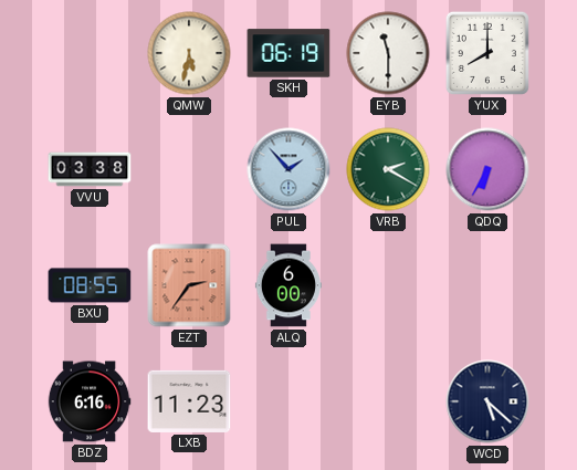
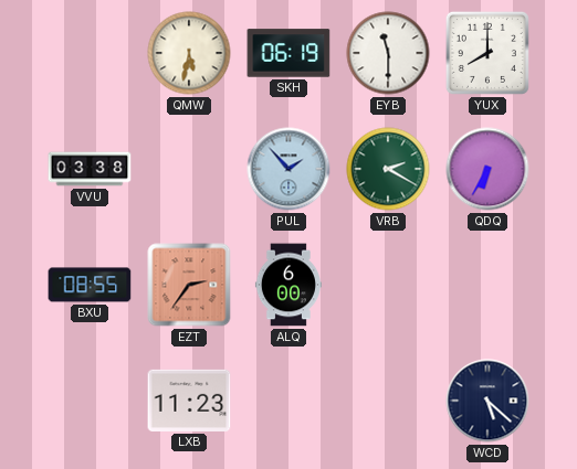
BDZ: 6:16 -> none
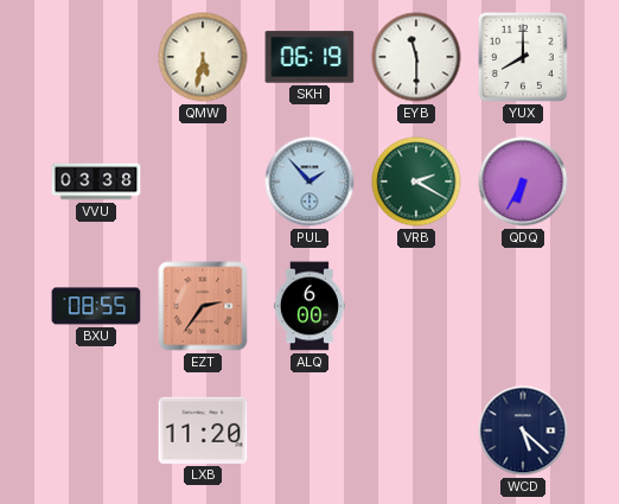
LXB: 11:23 -> 11:20
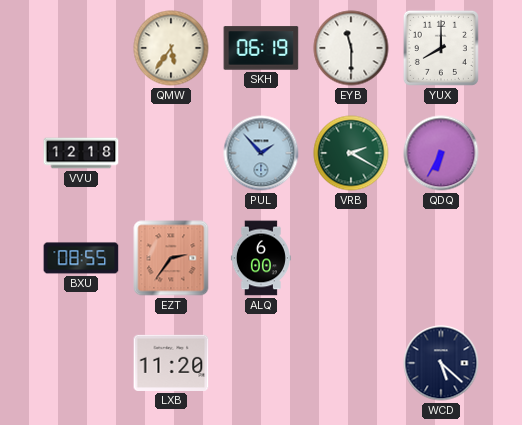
QMW: 5:32 -> 5:36
VVU: 03:38 -> 12:18
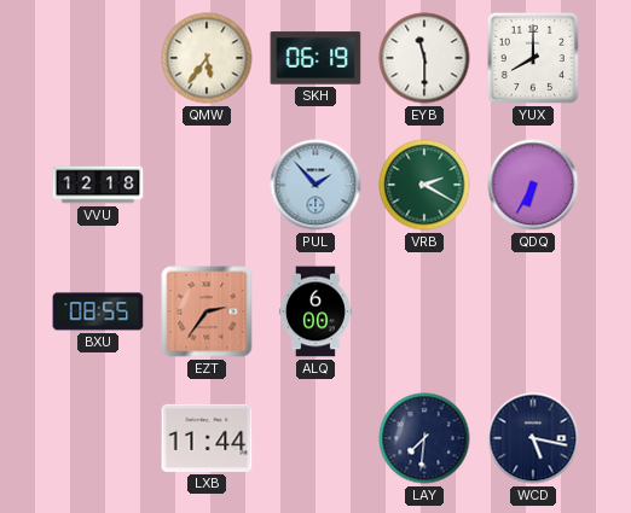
LXB: 11:20 -> 11:44
LAY: none -> 7:31
WCD: 5:22 -> 5:17
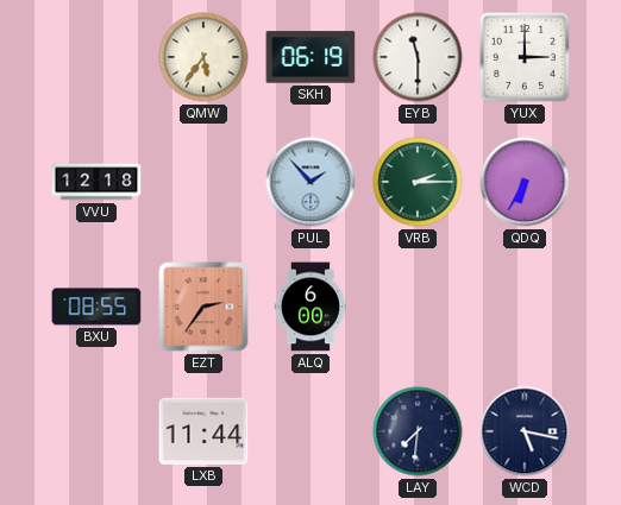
YUX: 8:00 -> 3:00
VRB: 2:20 -> 2:15
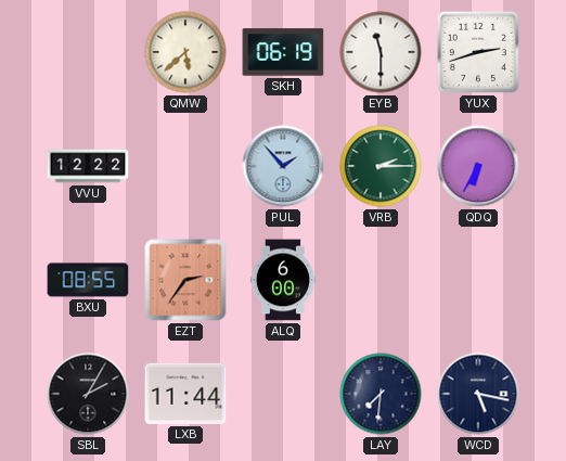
QMW: 5:36 -> 5:38
YUX: 3:00 -> 2:42
VVU: 12:18 -> 12:22
SBL: none -> 2:05
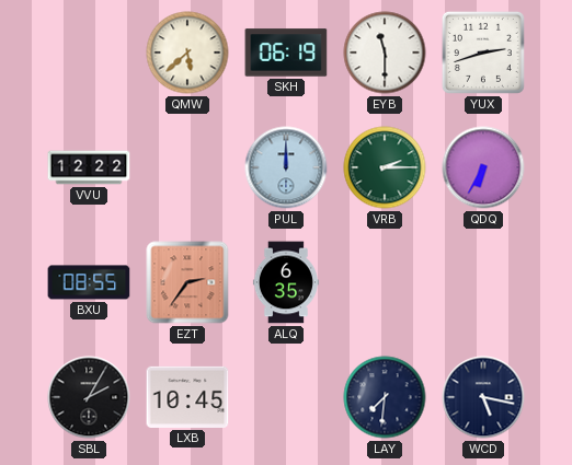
PUL: 1:53 -> 12:00
ALQ: 6:00 -> 6:35
LXB: 11:44 -> 10:45
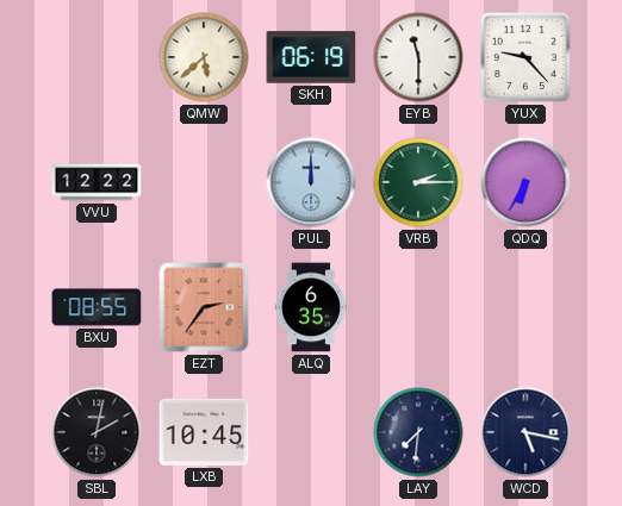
YUX: 2:42 -> 9:23
SBL: 2:05 -> 2:02
